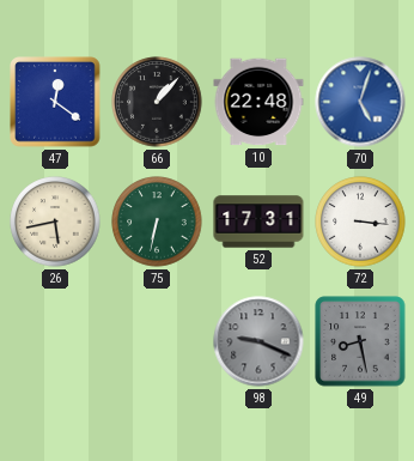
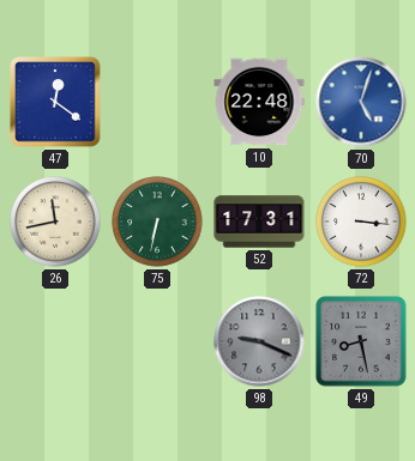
66: 1:07 -> none
26: 5:43 -> 11:43
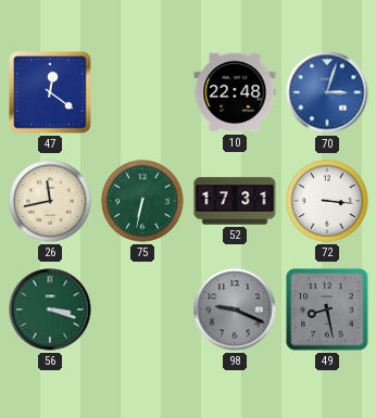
70: 5:03 -> 3:03
56: none -> 3:18
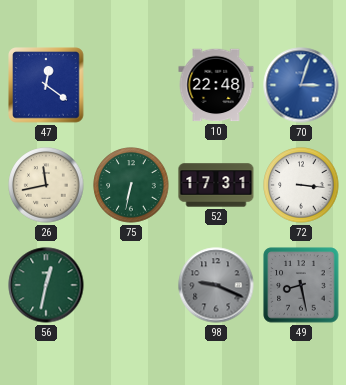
56: 3:18 -> 12:32
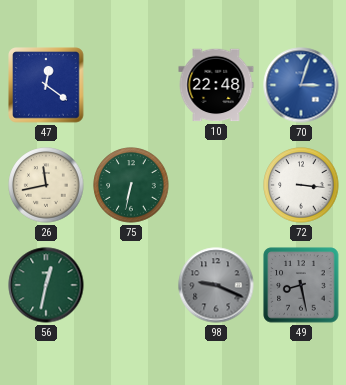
52: 17:31 -> none
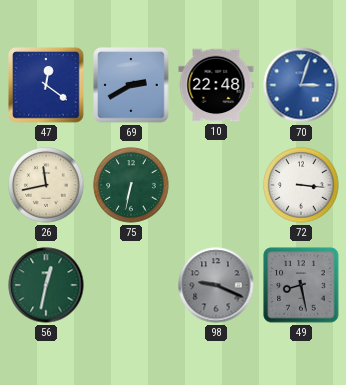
69: none -> 2:40
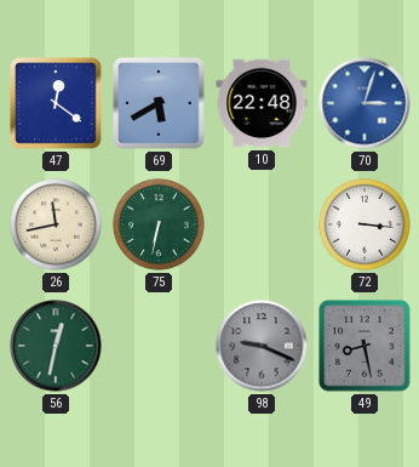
69: 2:40 -> 5:40
